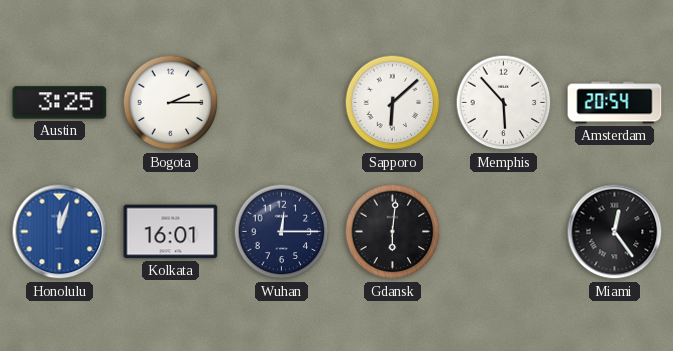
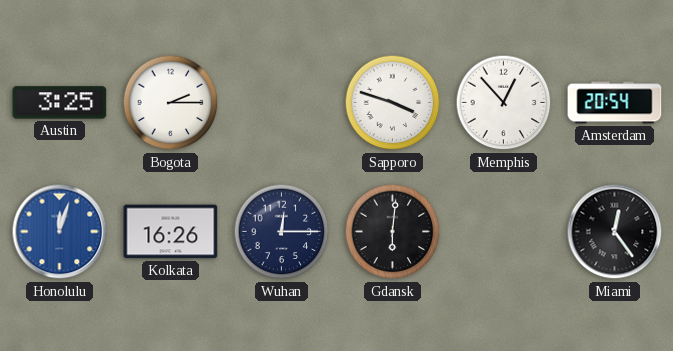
Sapporo: 6:08 -> 3:48
Memphis: 5:53 -> 12:53
Kolkata: 16:01 -> 16:26
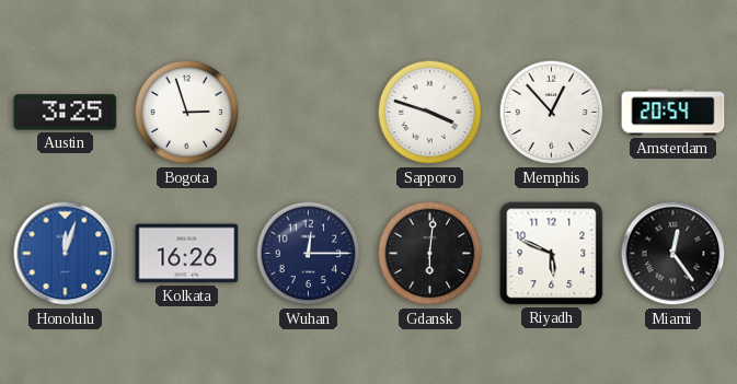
Bogota: 2:15 -> 2:57
Riyadh: none -> 5:49
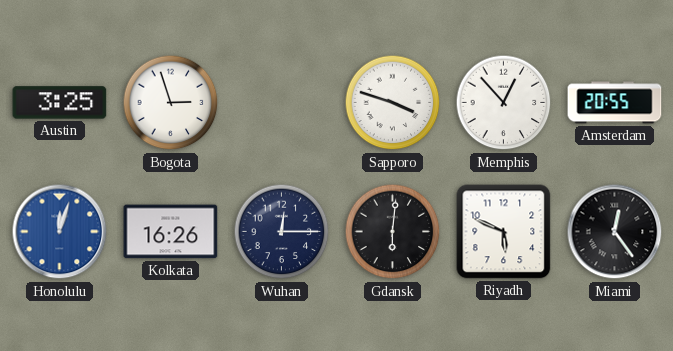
Amsterdam: 20:54 -> 20:55
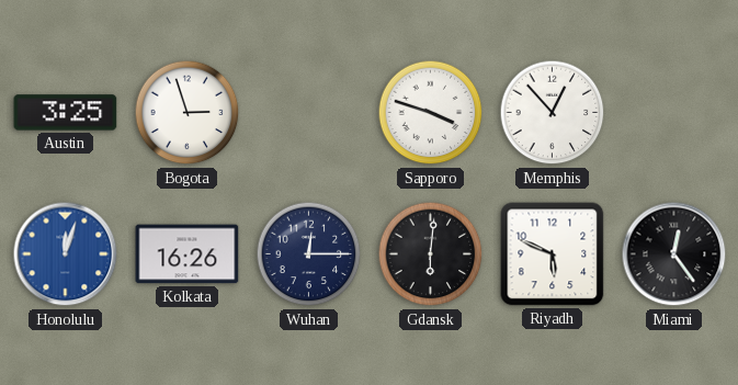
Amsterdam: 20:55 -> none
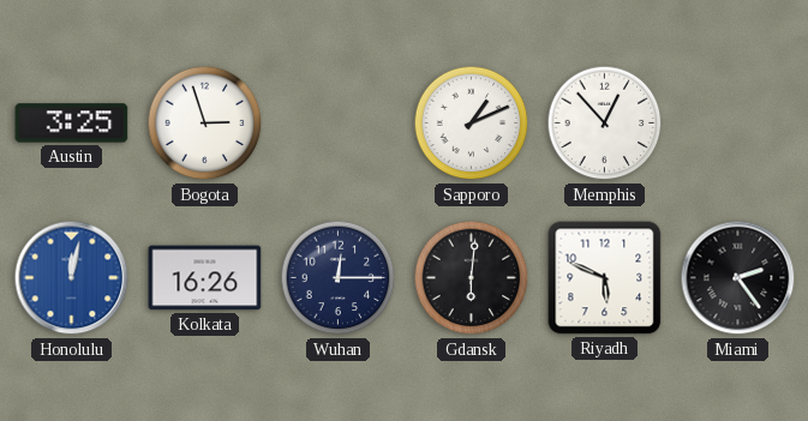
Sapporo: 3:48 -> 1:11
Honolulu: 12:03 -> 12:02
Miami: 12:24 -> 2:24
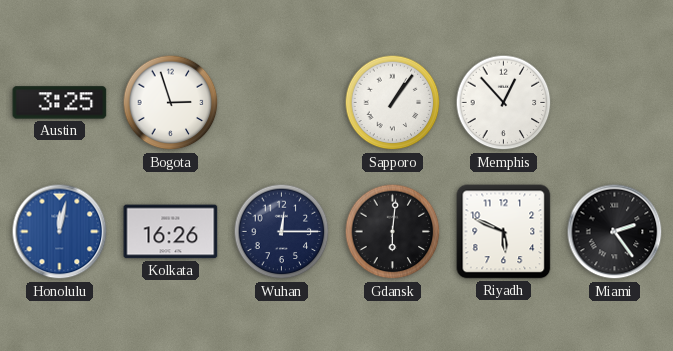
Sapporo: 1:11 -> 1:06
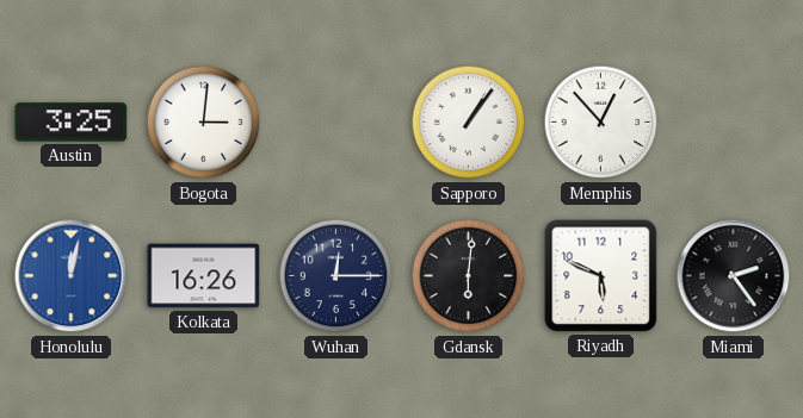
Bogota: 2:57 -> 3:01
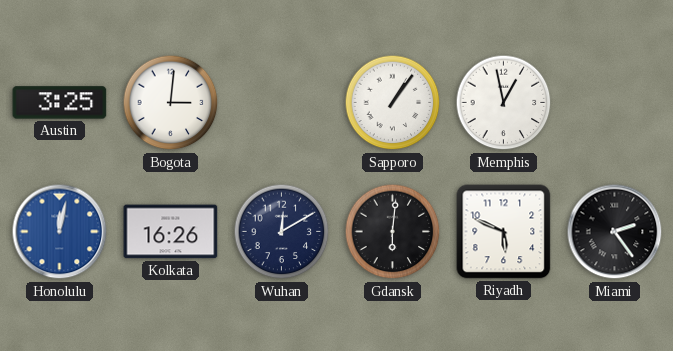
Memphis: 12:53 -> 12:58
Wuhan: 12:15 -> 12:10
